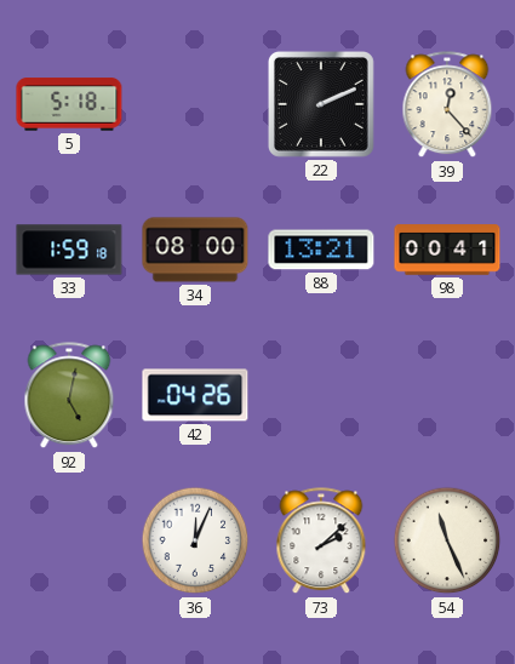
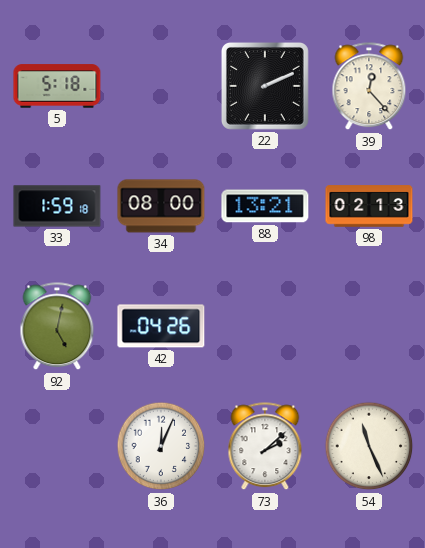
98: 00:41 -> 02:13
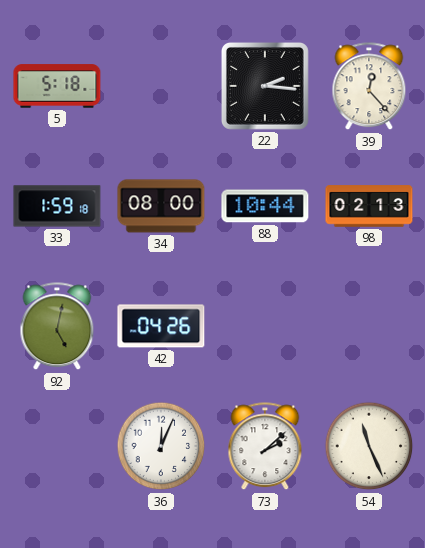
22: 2:11 -> 2:16
88: 13:21 -> 10:44
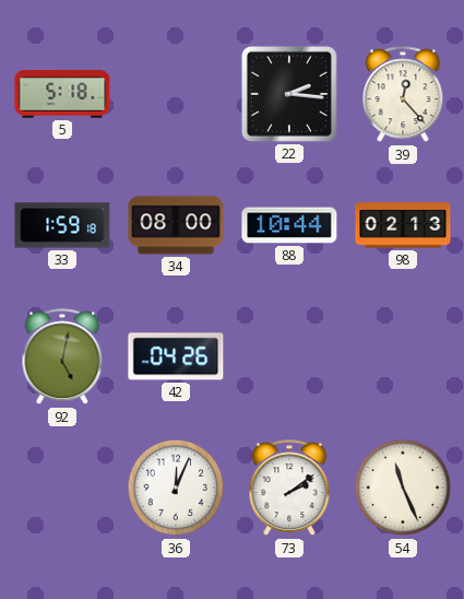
73: 2:08 -> 2:09
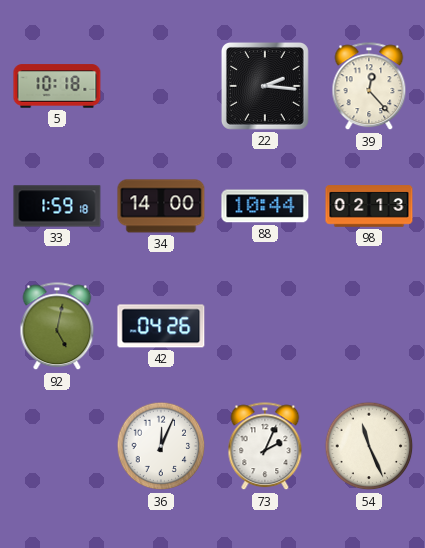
5: 5:18 -> 10:18
34: 08:00 -> 14:00
73: 2:09 -> 2:04
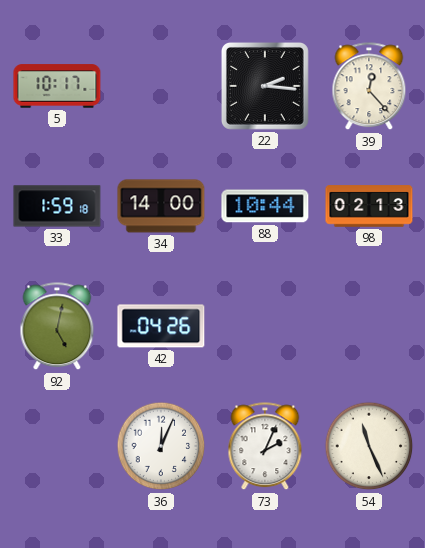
5: 10:18 -> 10:17
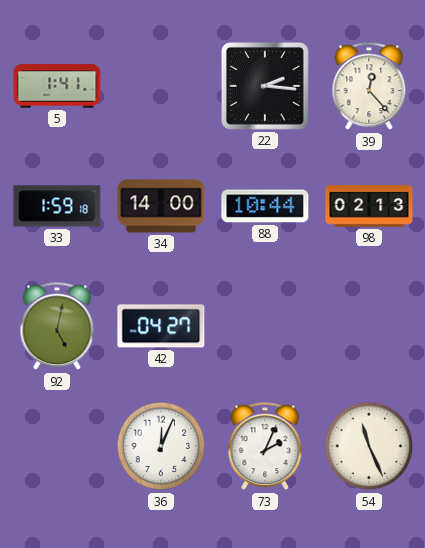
5: 10:17 -> 1:41
42: 04:26 -> 04:27
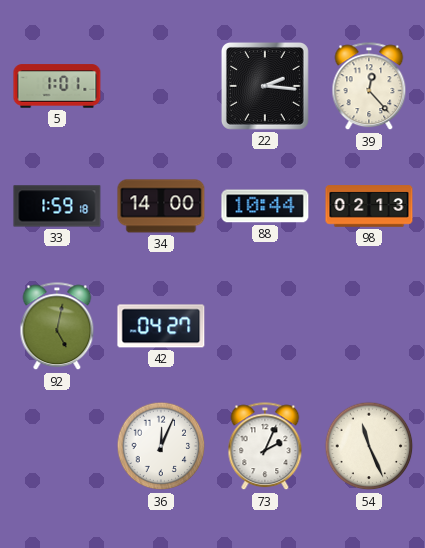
5: 1:41 -> 1:01
